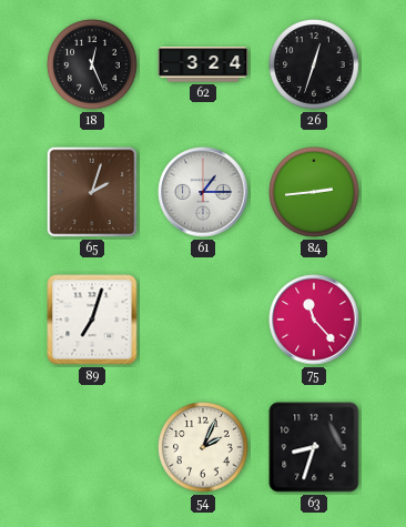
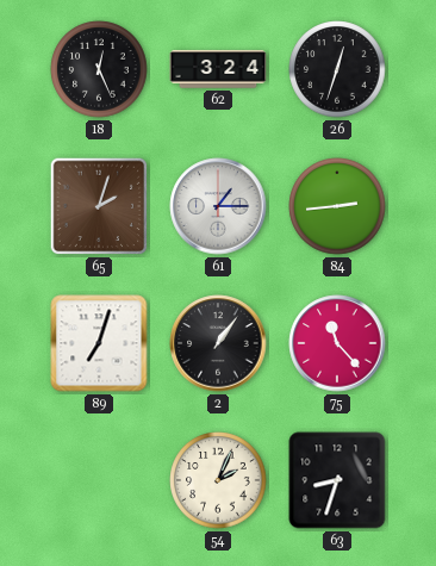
2: none -> 1:06
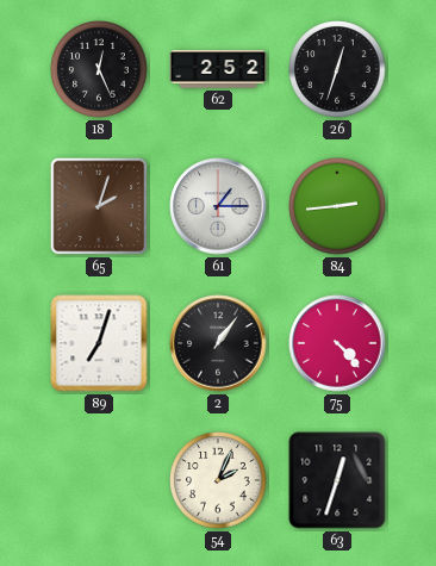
62: 3:24 -> 2:52
75: 11:23 -> 4:23
63: 8:33 -> 12:33
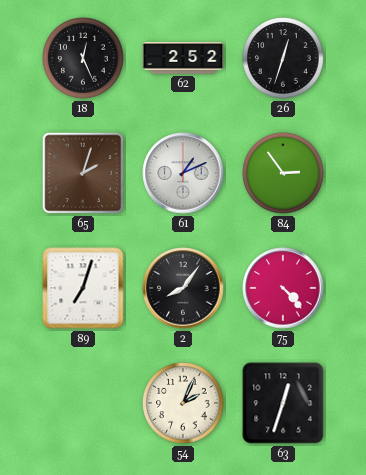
61: 1:15 -> 1:11
84: 2:44 -> 2:54
2: 1:06 -> 8:06
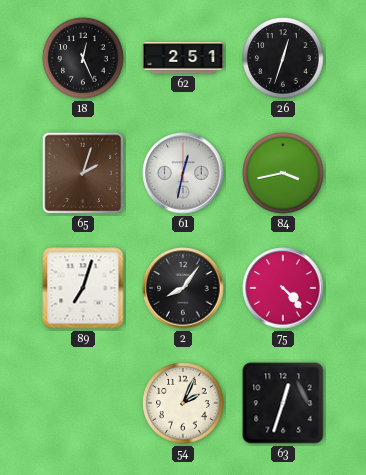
62: 2:52 -> 2:51
61: 1:11 -> 12:32
84: 2:54 -> 3:43
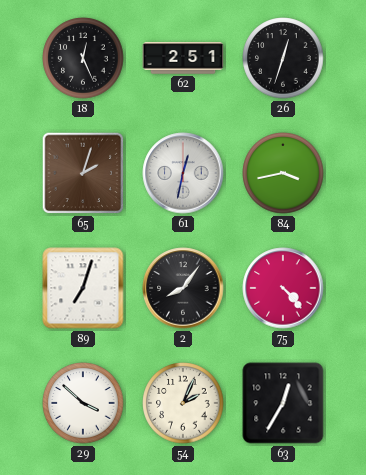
29: none -> 3:52
63: 12:33 -> 12:35
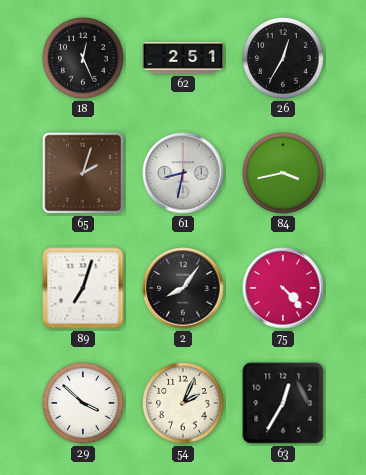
26: 12:33 -> 12:35
61: 12:32 -> 8:32
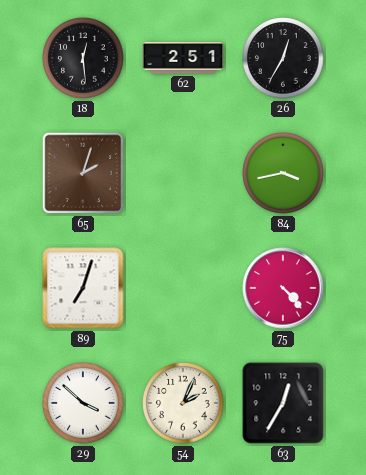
18: 12:26 -> 12:29
61: 8:32 -> none
2: 8:06 -> none
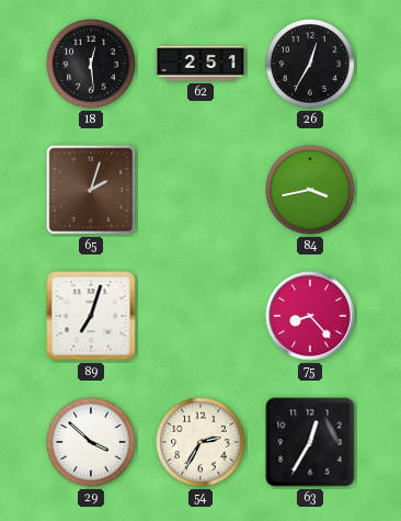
75: 4:23 -> 8:23
54: 2:04 -> 2:35
